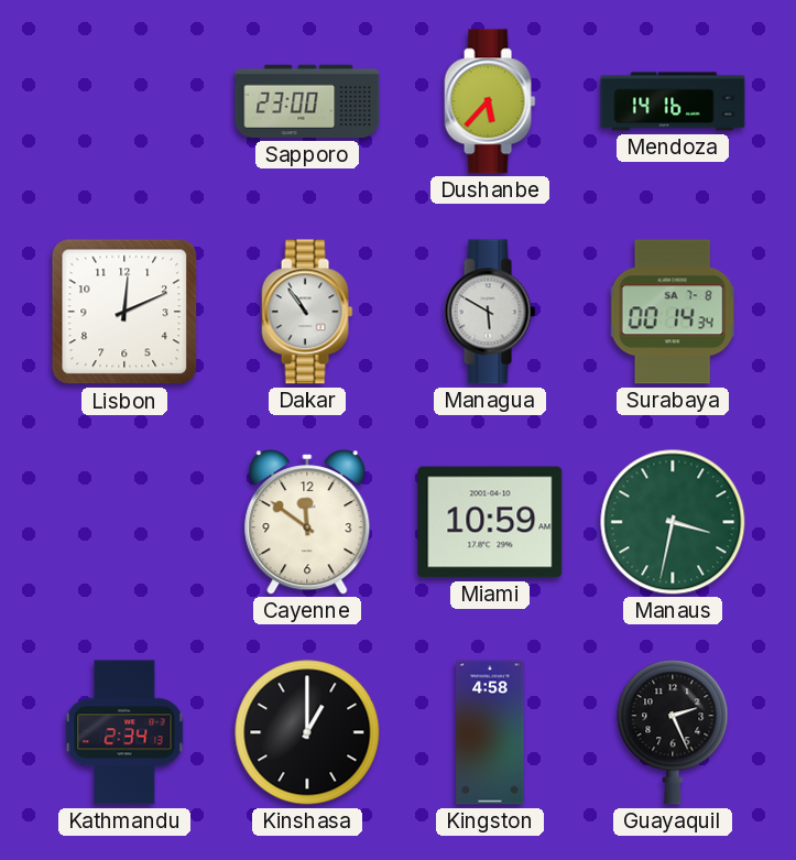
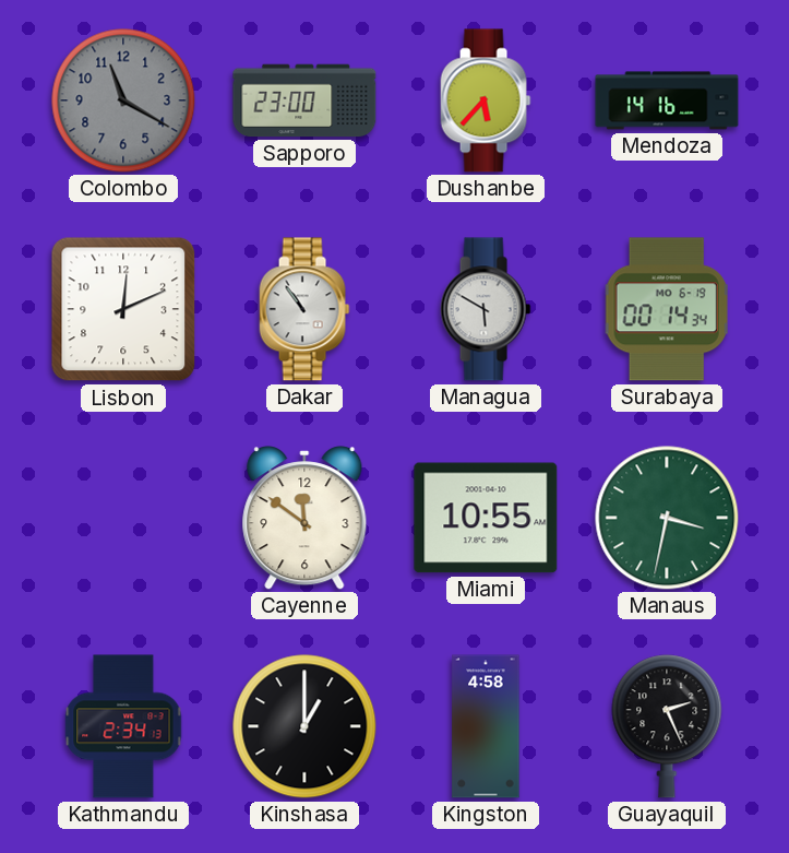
Colombo: none -> 11:20
Surabaya date: SA 7-8 -> MO 6-19
Miami: 10:59 -> 10:55
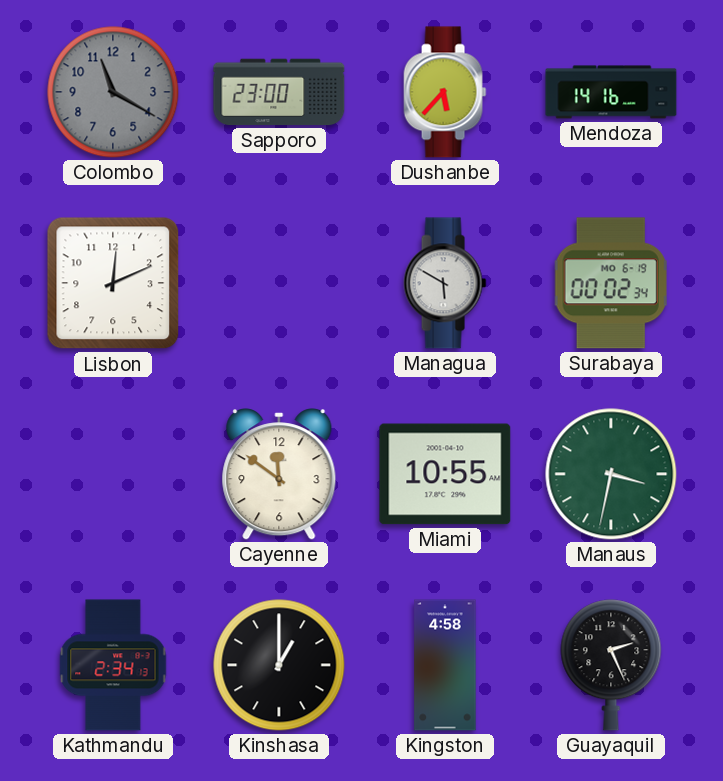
Dakar: 10:54 -> none
Surabaya: 00:14 -> 00:02
